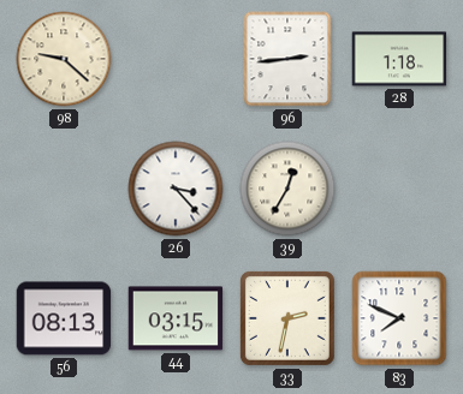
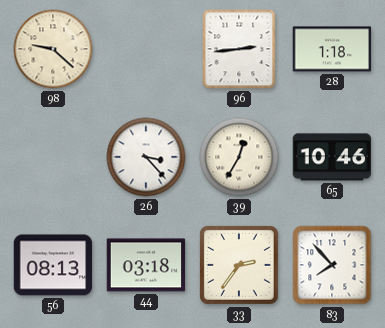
65: none -> 10:46
44: 03:15 -> 03:18
33: 2:32 -> 2:36
83: 7:49 -> 7:53
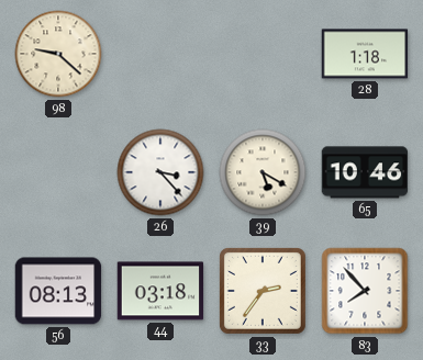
96: 2:44 -> none
39: 12:35 -> 5:20
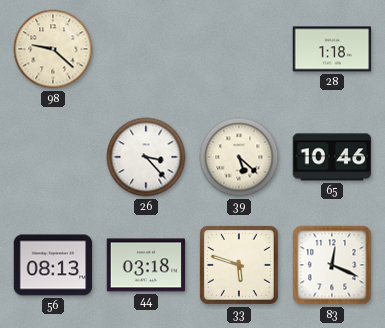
39: 5:20 -> 5:22
33: 2:36 -> 5:48
83: 7:53 -> 12:19
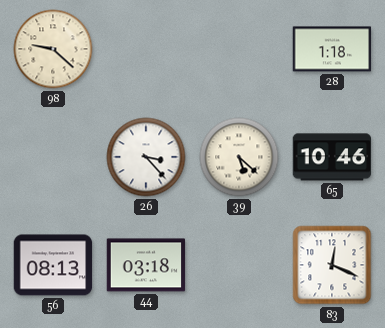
33: 5:48 -> none
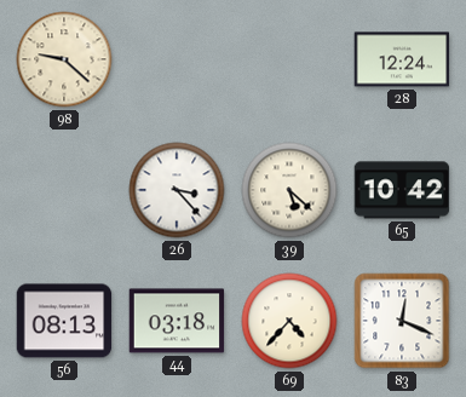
28: 1:18 -> 12:24
65: 10:46 -> 10:42
69: none -> 4:37
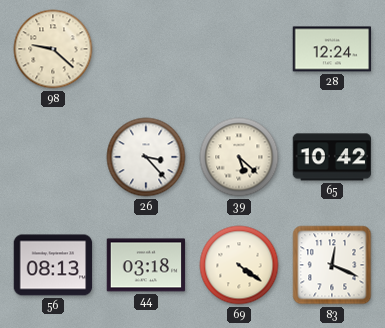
69: 4:37 -> 4:21
